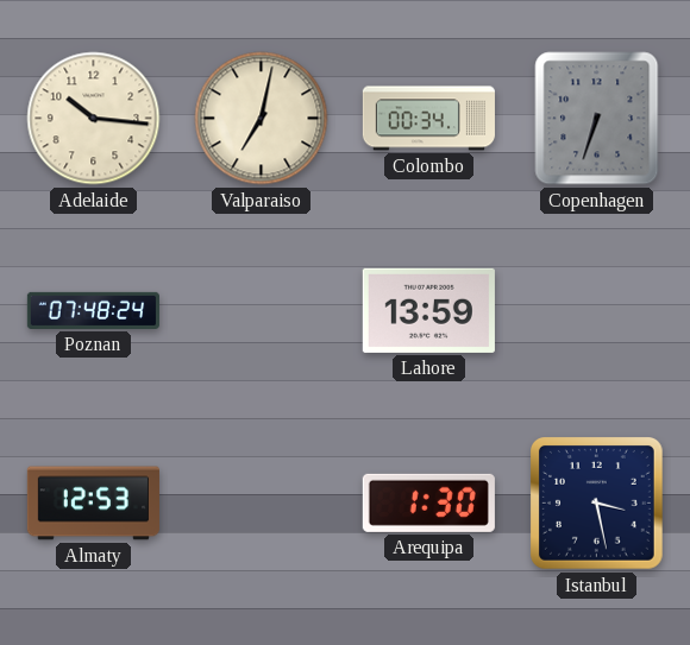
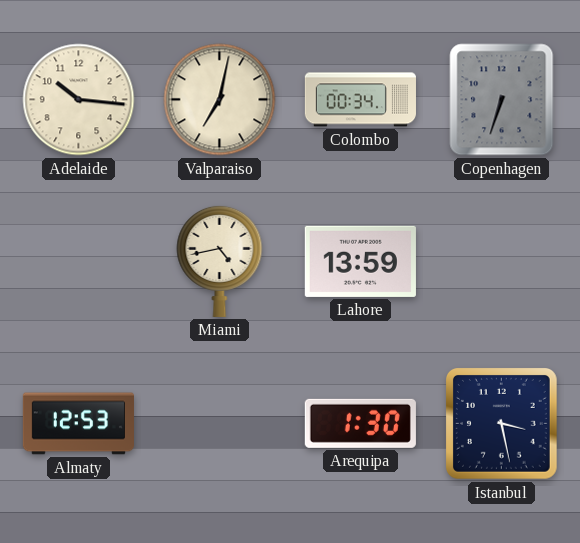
Poznan: 07:48 -> none
Miami: none -> 4:43
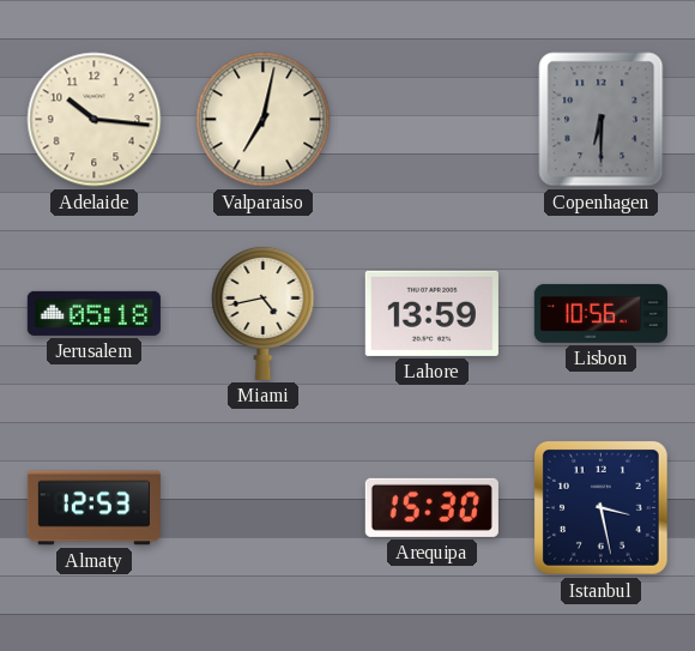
Colombo: 00:34 -> none
Copenhagen: 6:33 -> 6:30
Jerusalem: none -> 05:18
Lisbon: none -> 10:56
Arequipa: 1:30 -> 15:30
